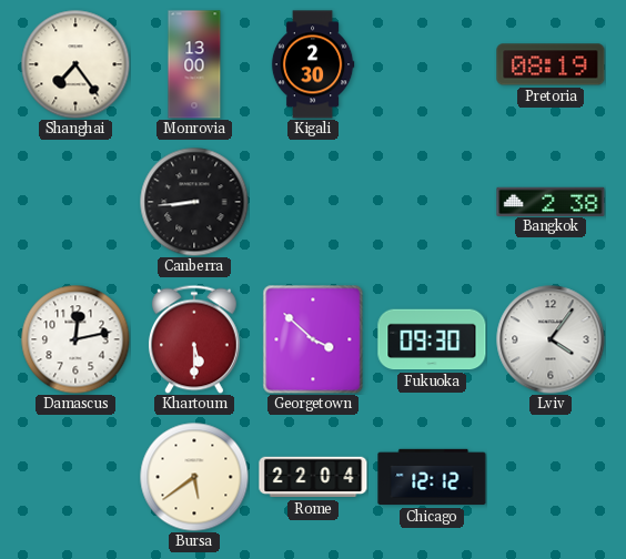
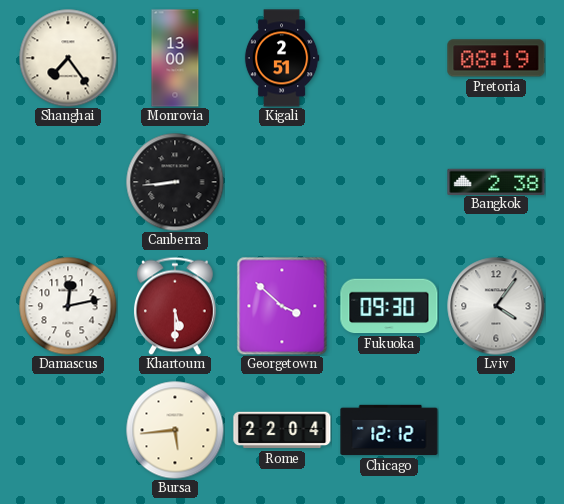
Kigali: 2:30 -> 2:51
Bursa: 5:39 -> 5:44
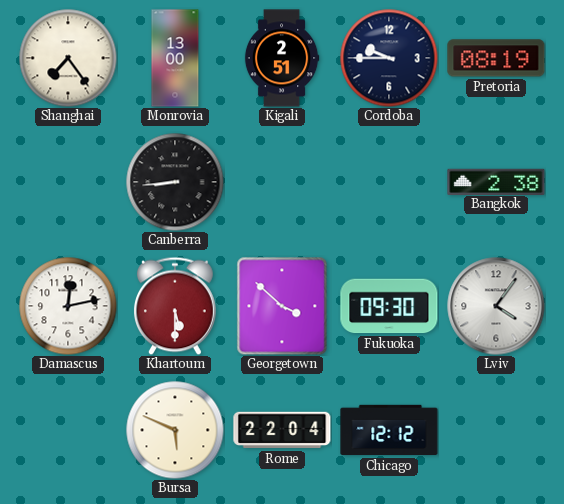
Cordoba: none -> 9:45
Bursa: 5:44 -> 5:49
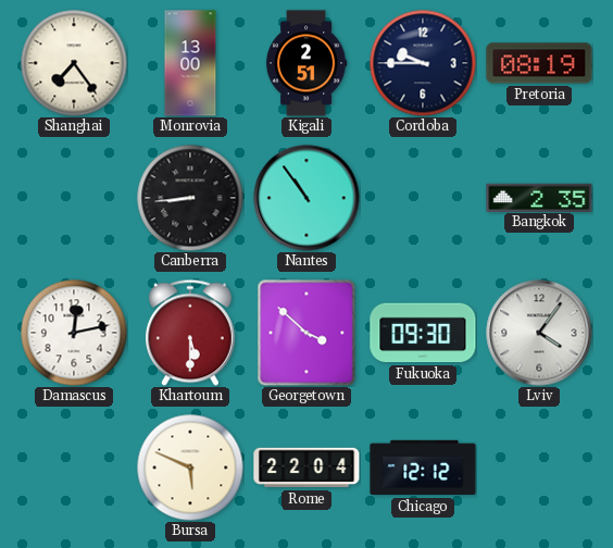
Nantes: none -> 10:54
Bangkok: 2:38 -> 2:35
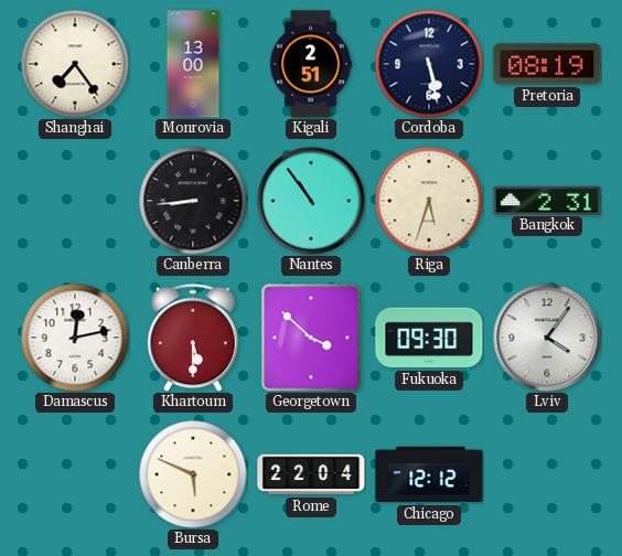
Cordoba: 9:45 -> 5:28
Riga: none -> 5:33
Bangkok: 2:35 -> 2:31
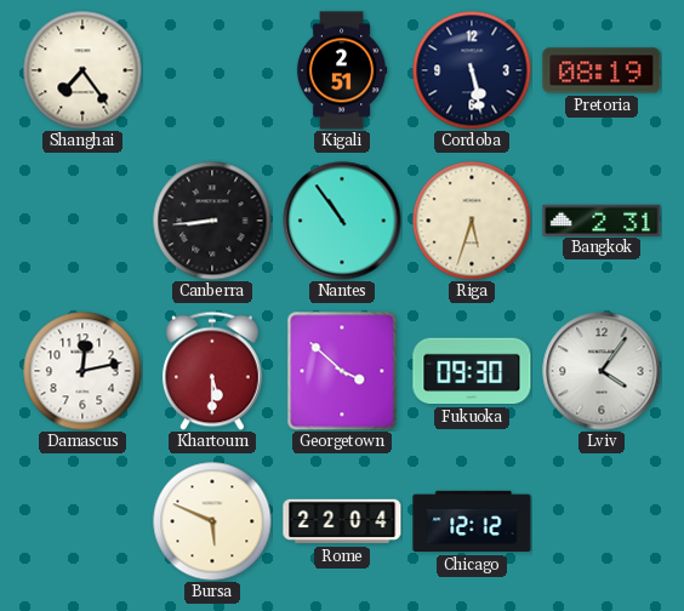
Monrovia: 13:00 -> none
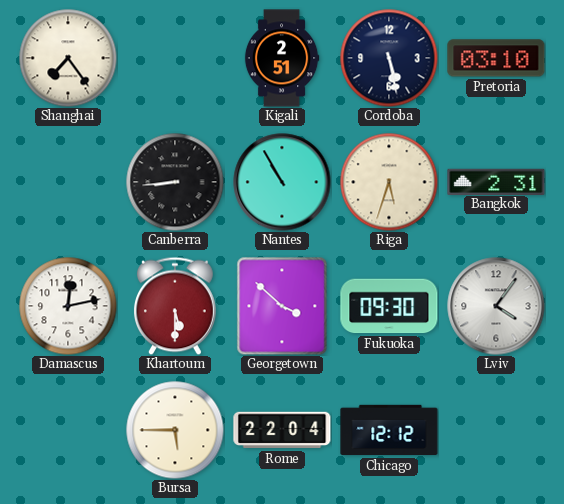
Pretoria: 08:19 -> 03:10
Nantes: 10:54 -> 10:55
Bursa: 5:49 -> 5:45
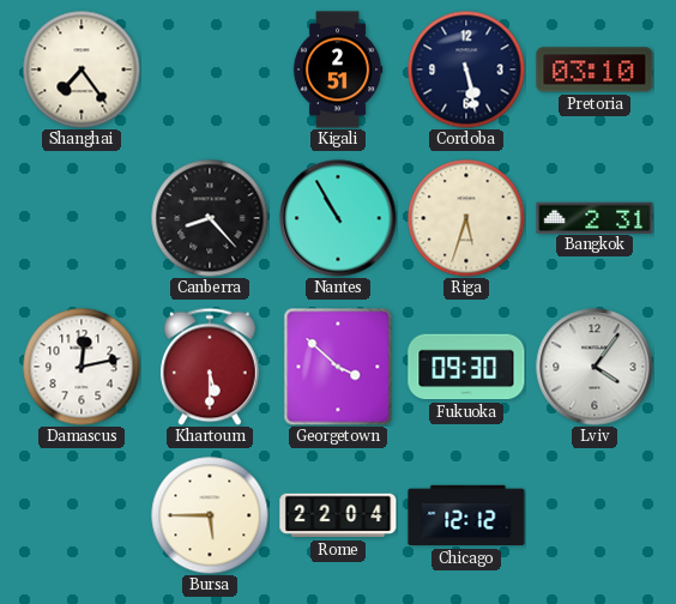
Canberra: 8:44 -> 8:23
